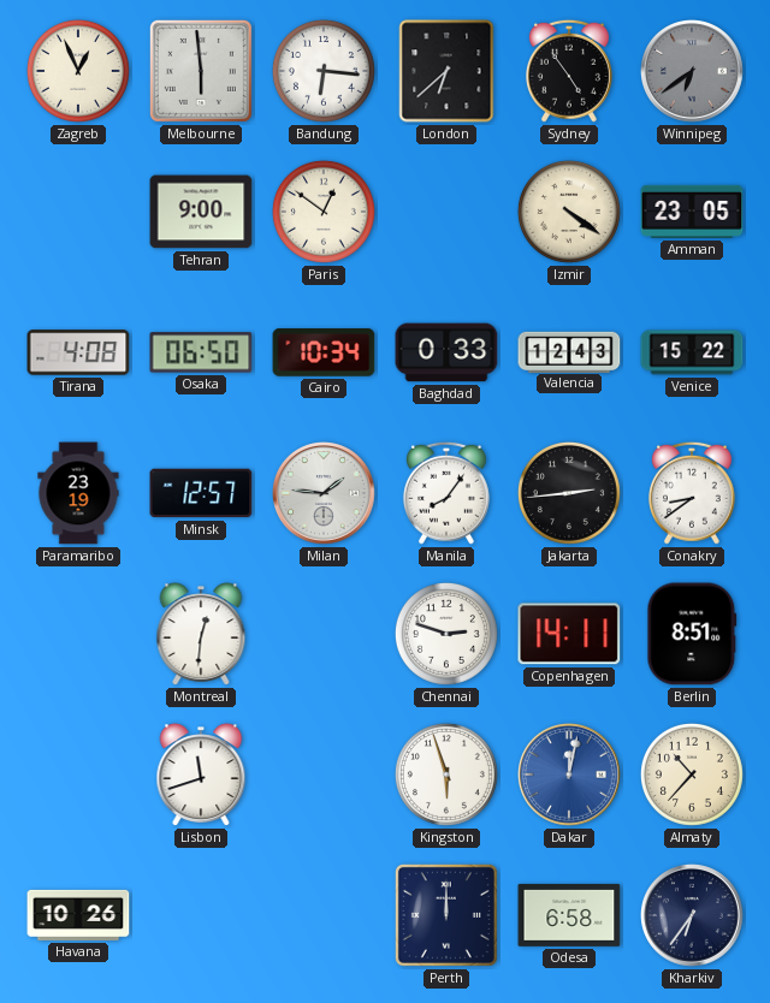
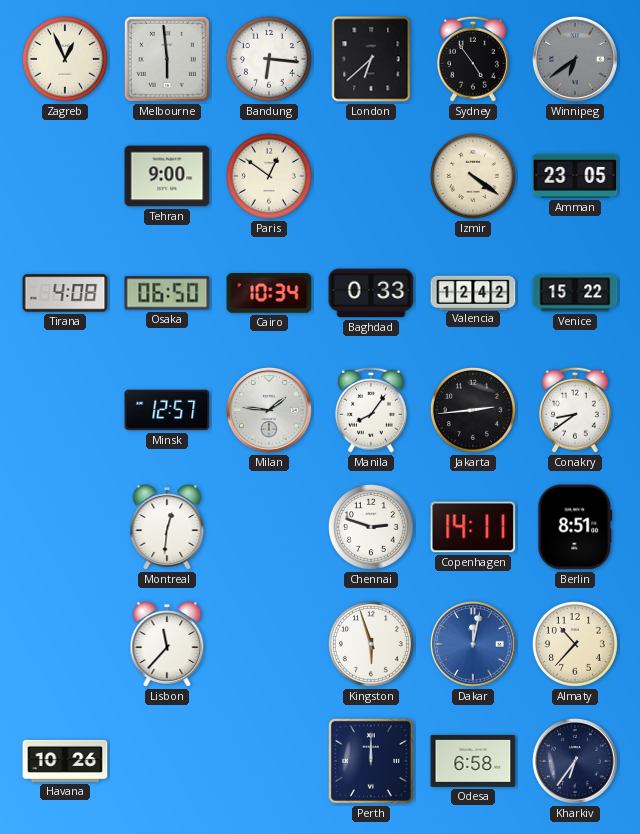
Valencia: 12:43 -> 12:42
Paramaribo: 23:19 -> none
Lisbon: 11:42 -> 11:37
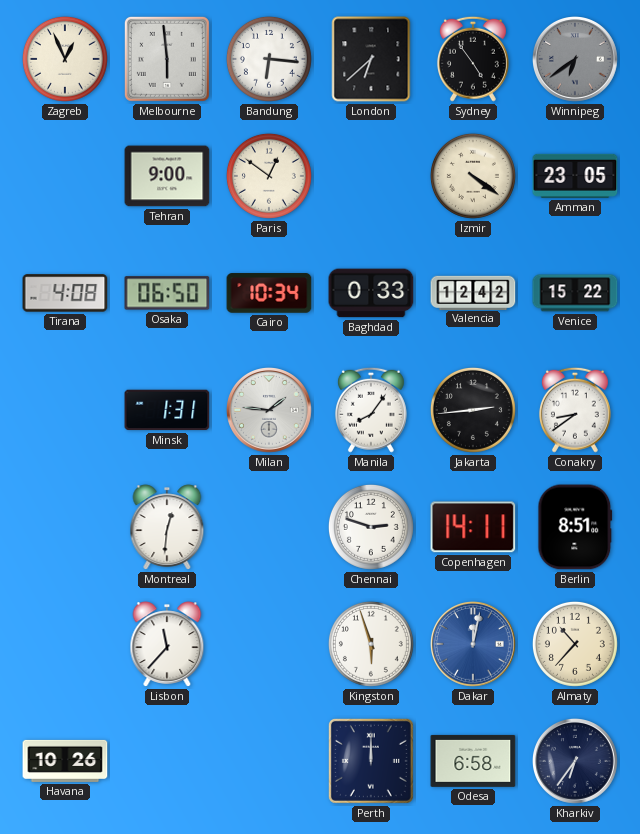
Minsk: 12:57 -> 1:31
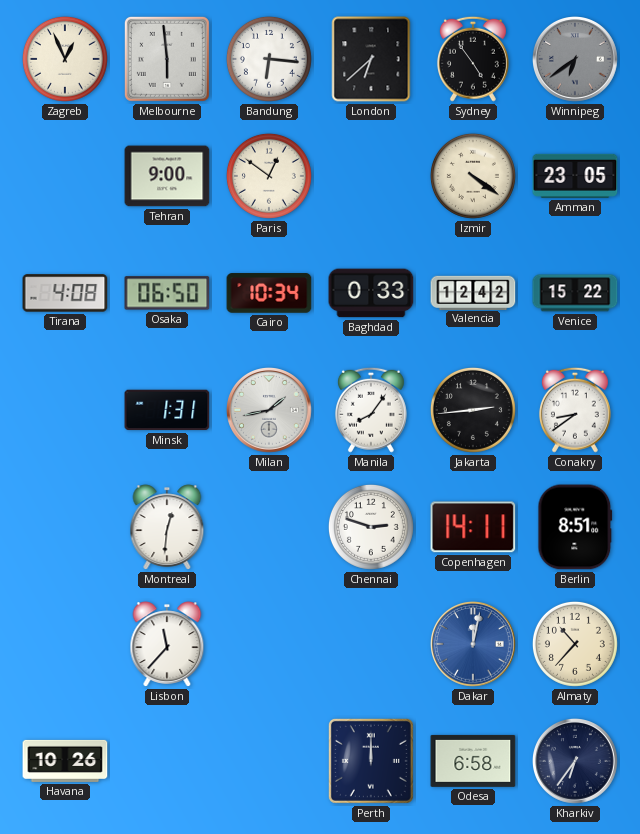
Milan: 1:46 -> 1:43
Kingston: 5:57 -> none
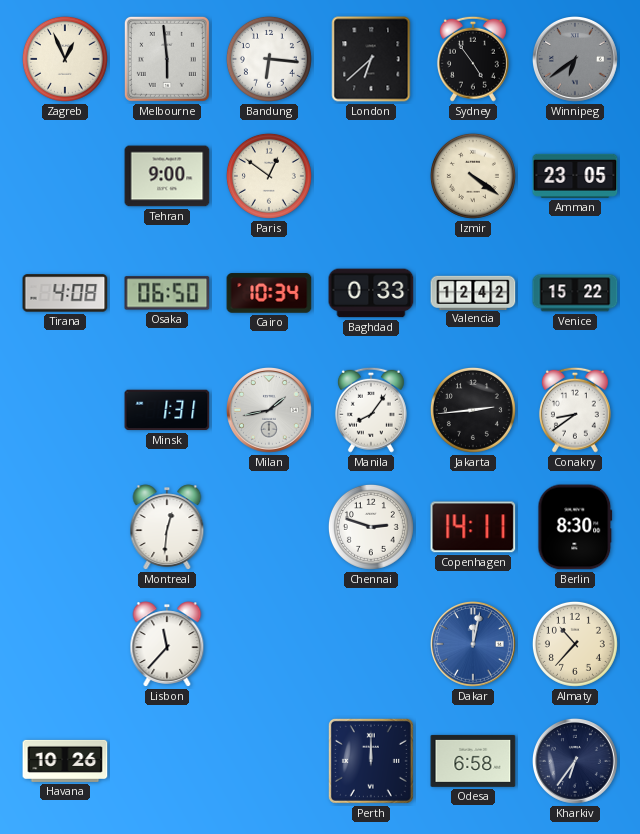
Berlin: 8:51 -> 8:30
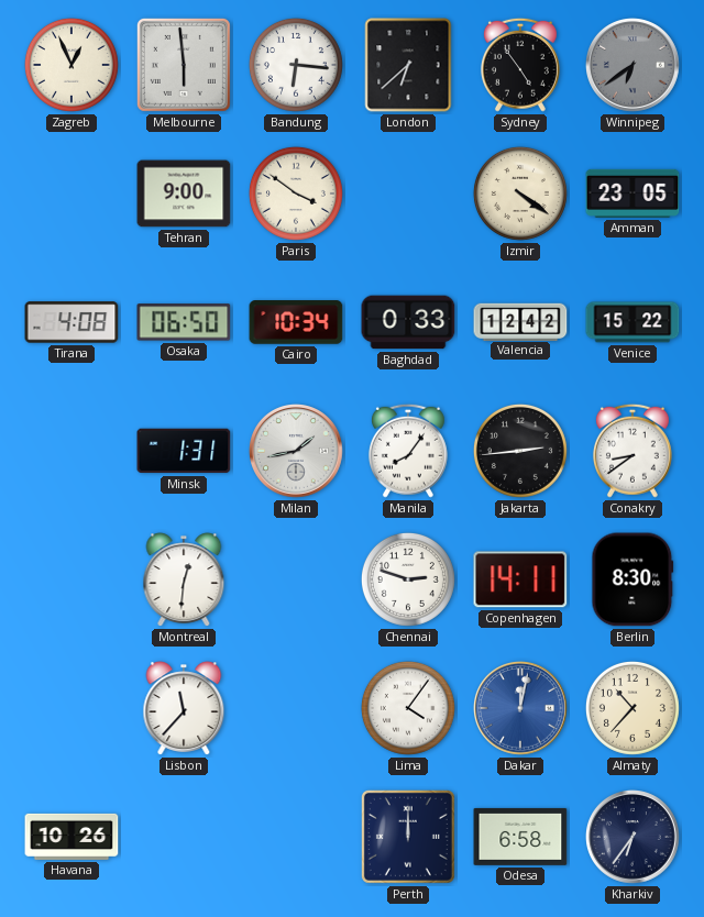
Paris: 12:51 -> 3:51
Lima: none -> 4:06
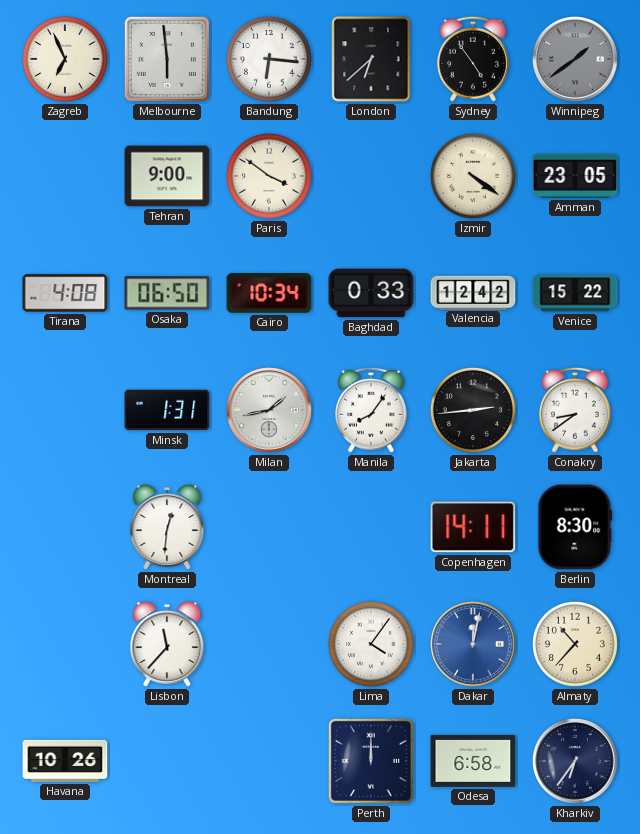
Zagreb: 12:56 -> 6:56
Winnipeg: 6:39 -> 1:39
Chennai: 2:48 -> none
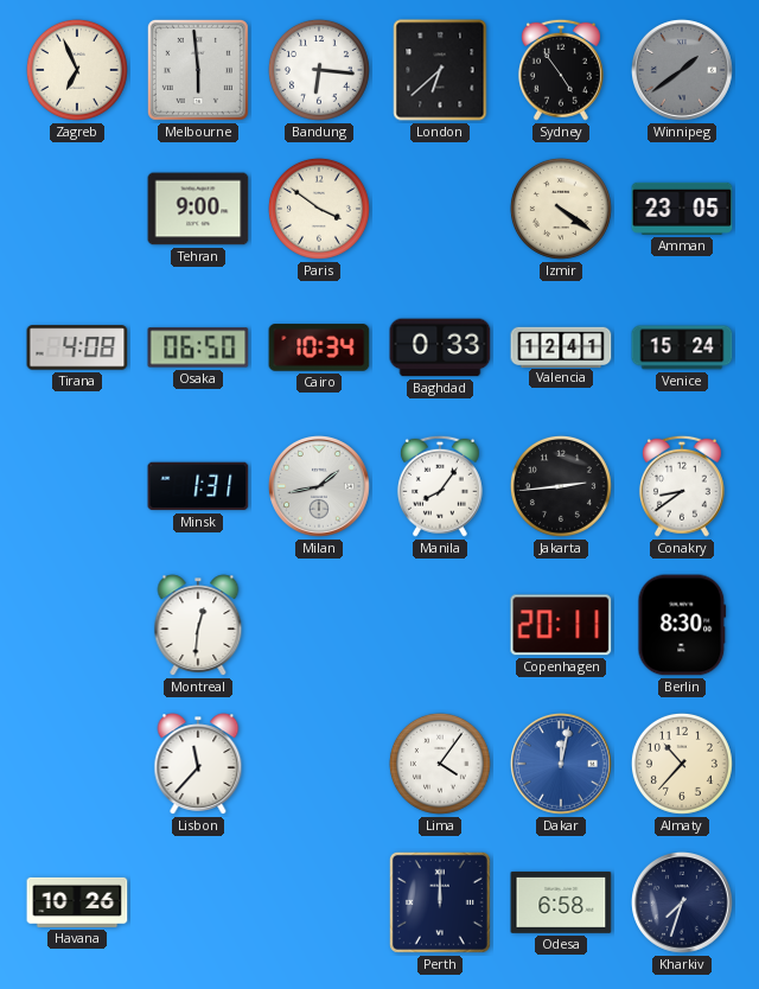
Valencia: 12:42 -> 12:41
Venice: 15:22 -> 15:24
Copenhagen: 14:11 -> 20:11
Kharkiv: 6:36 -> 7:33
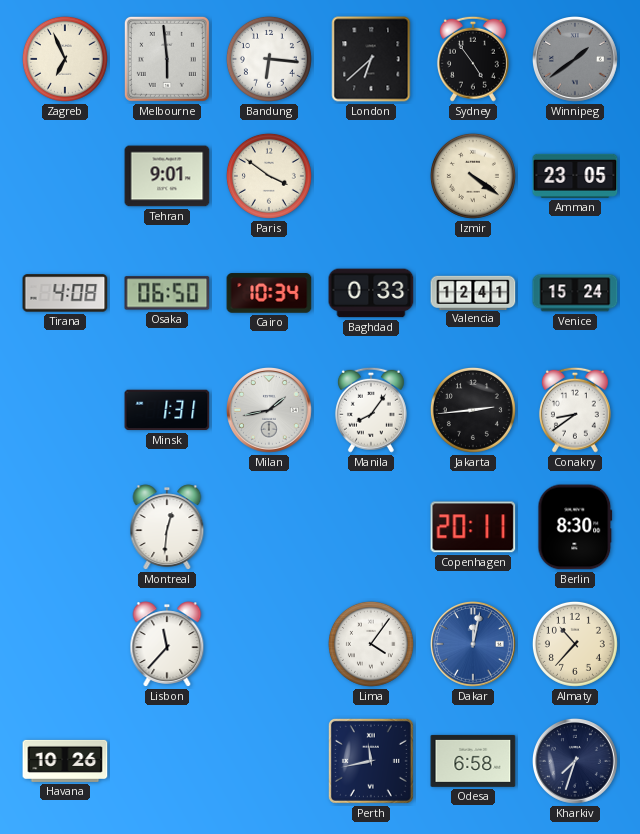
Tehran: 9:00 -> 9:01
Perth: 12:00 -> 11:43
